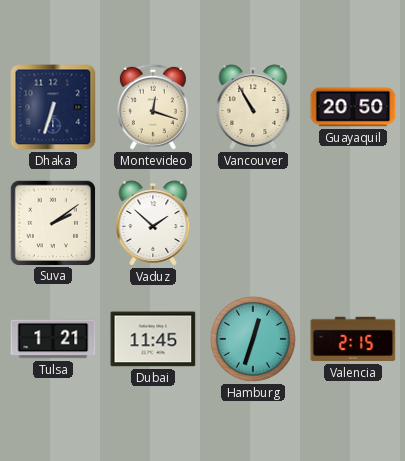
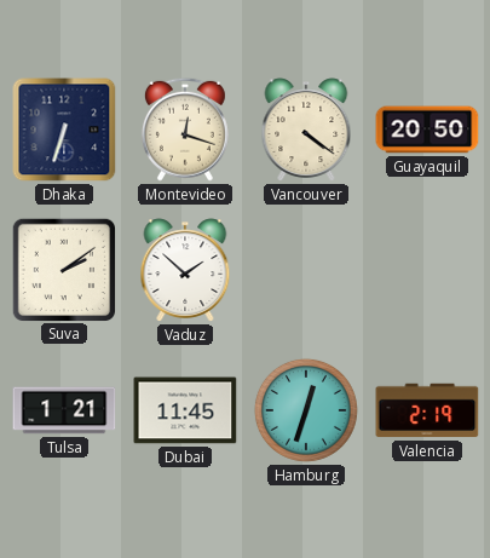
Vancouver: 10:55 -> 4:21
Valencia: 2:15 -> 2:19
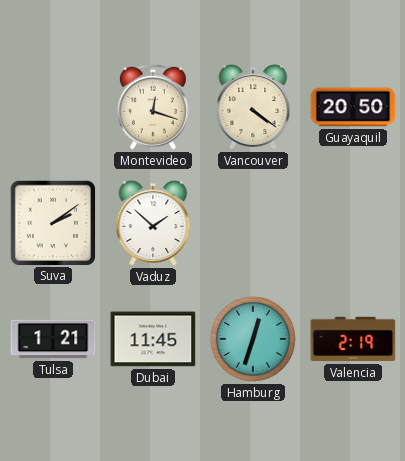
Dhaka: 6:33 -> none
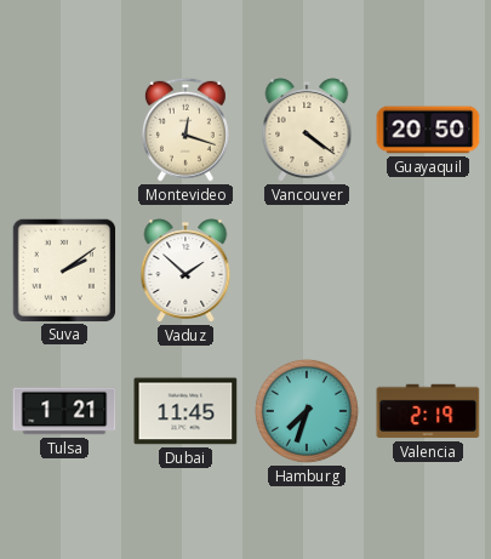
Hamburg: 12:33 -> 7:33
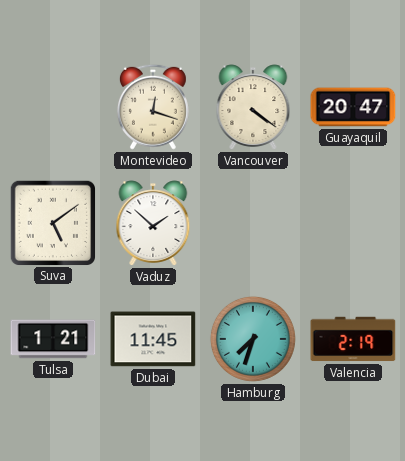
Guayaquil: 20:50 -> 20:47
Suva: 2:09 -> 5:09
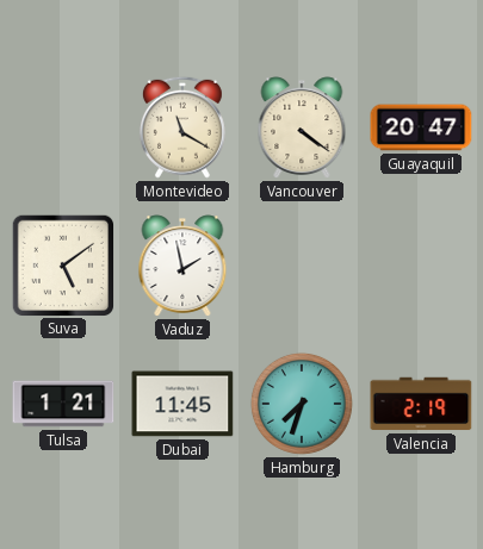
Montevideo: 12:18 -> 11:20
Vaduz: 1:52 -> 1:58
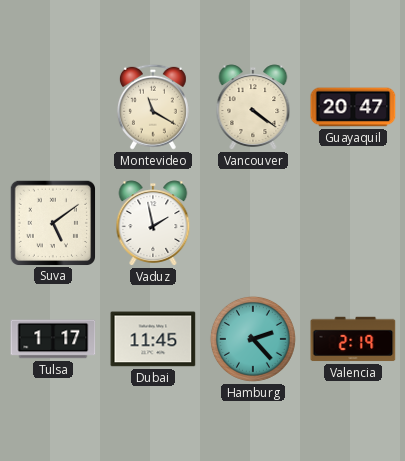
Tulsa: 1:21 -> 1:17
Hamburg: 7:33 -> 2:23
